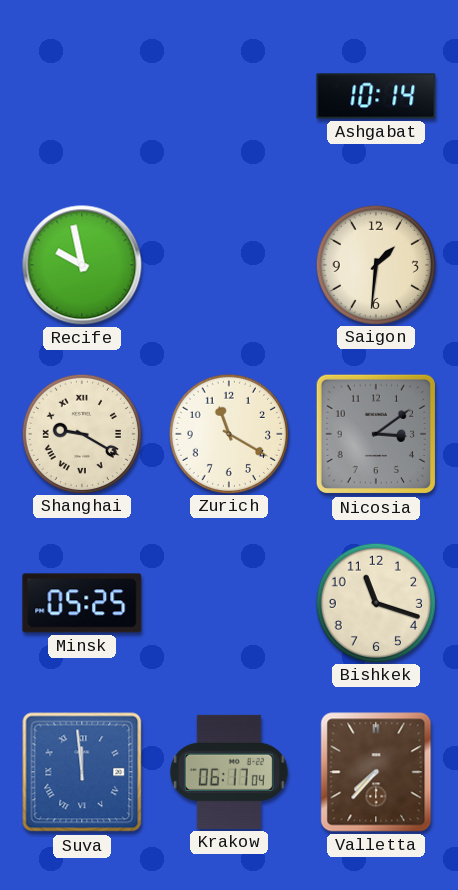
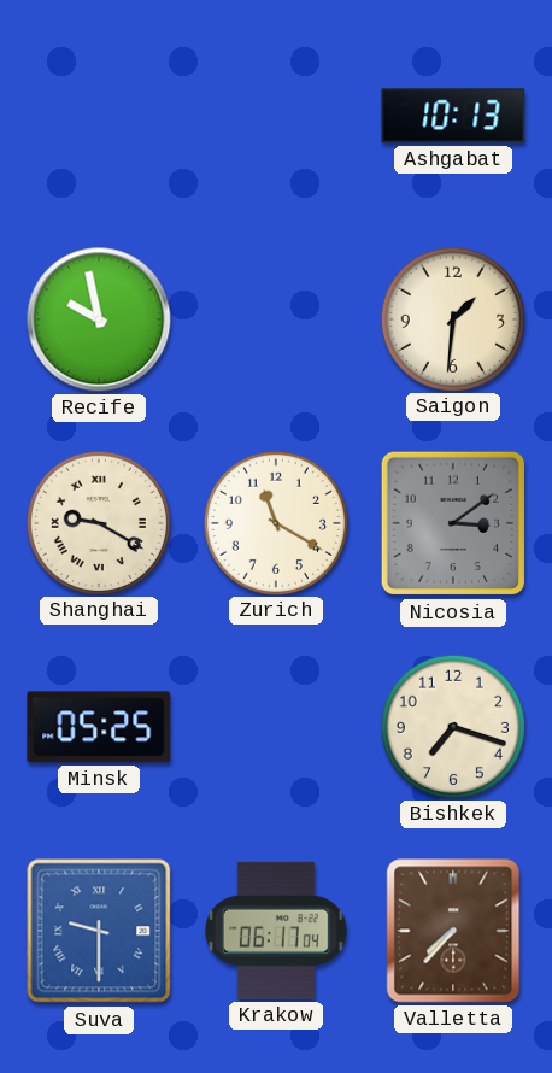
Ashgabat: 10:14 -> 10:13
Bishkek: 11:18 -> 7:18
Suva: 11:59 -> 9:30
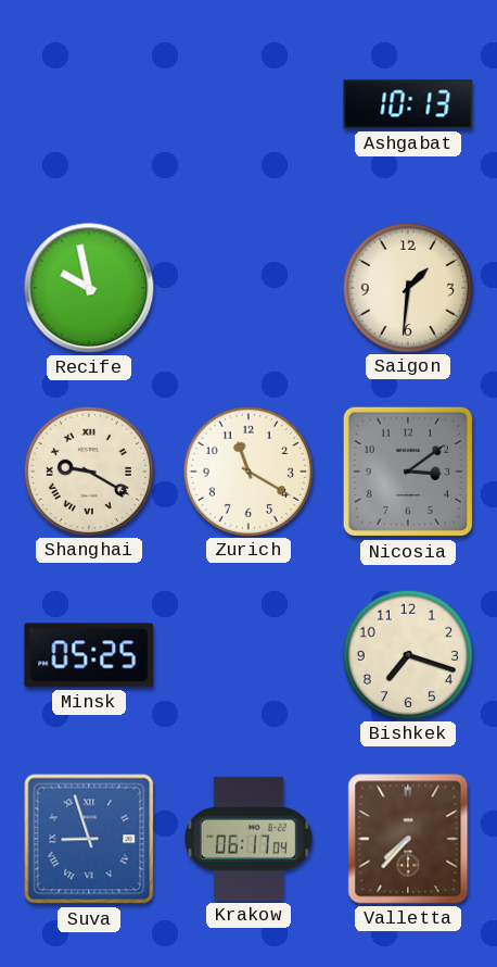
Suva: 9:30 -> 8:57
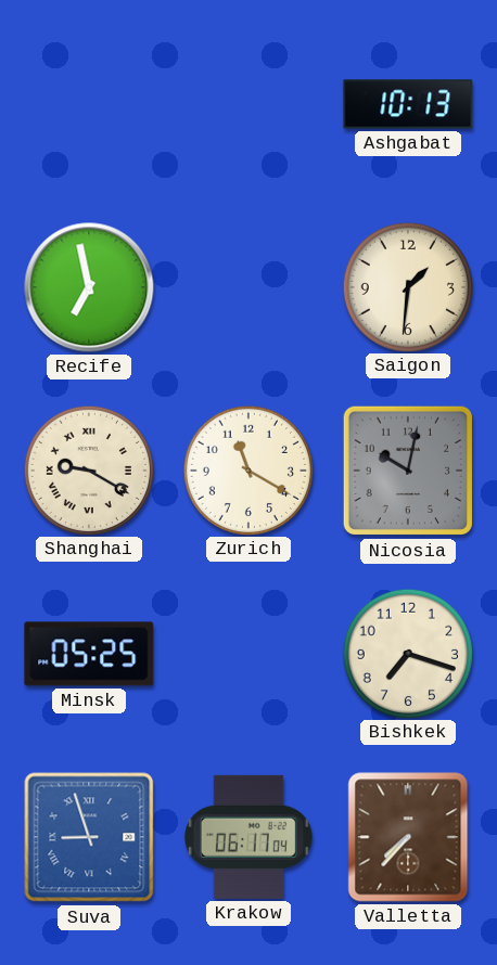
Recife: 9:58 -> 6:58
Nicosia: 3:09 -> 10:02
